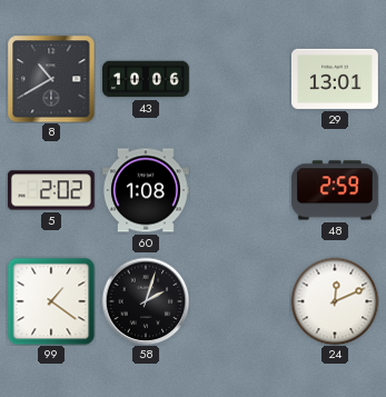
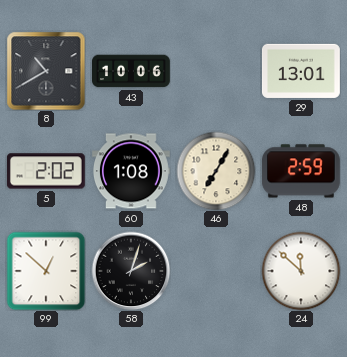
46: none -> 7:05
99: 1:21 -> 12:52
24: 12:11 -> 11:52
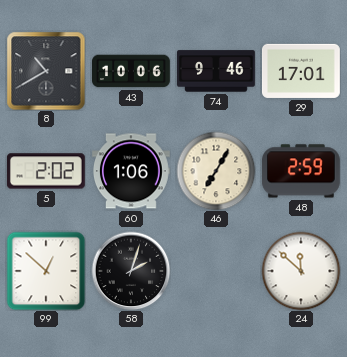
74: none -> 9:46
29: 13:01 -> 17:01
60: 1:08 -> 1:06
